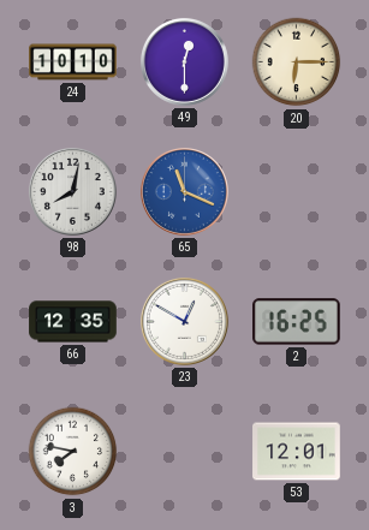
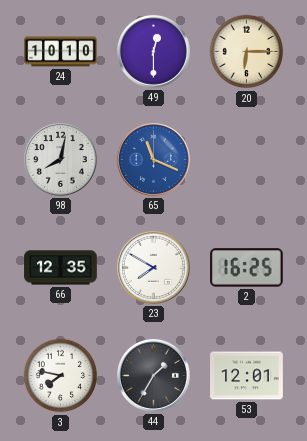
23: 12:50 -> 7:50
44: none -> 1:35
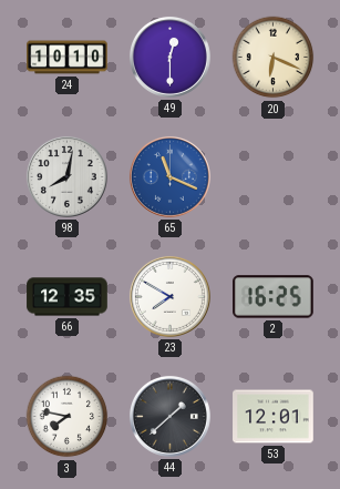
20: 6:15 -> 6:19
44: 1:35 -> 1:38
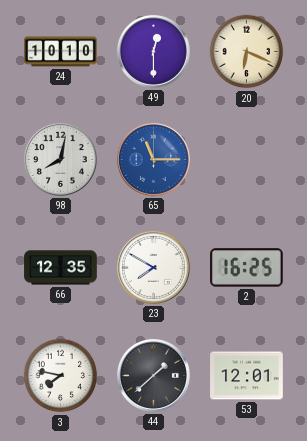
65: 11:19 -> 11:15
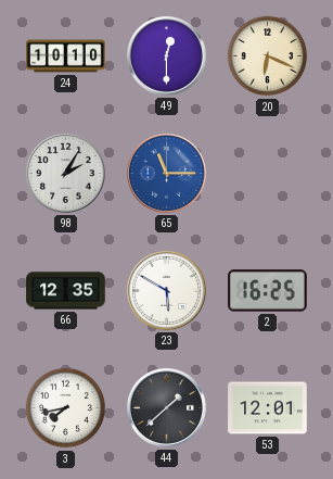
98: 8:02 -> 2:05
23: 7:50 -> 5:50
3: 7:47 -> 7:43
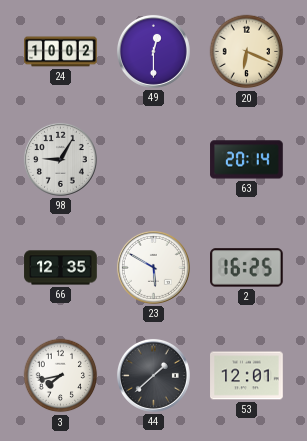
24: 10:10 -> 10:02
98: 2:05 -> 9:05
65: 11:15 -> none
63: none -> 20:14
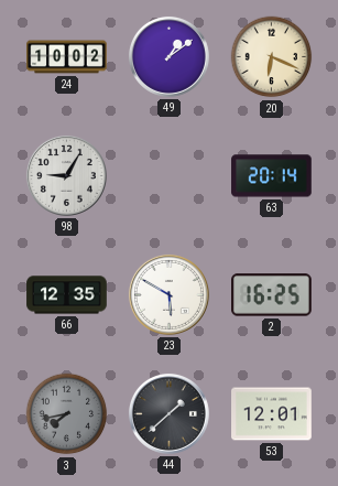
49: 12:30 -> 1:09
3 dial: white -> grey
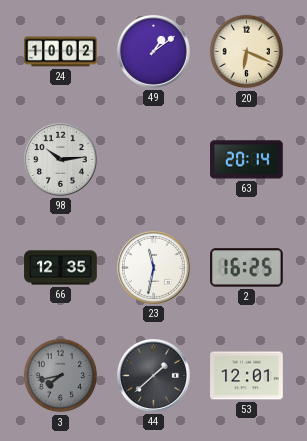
98: 9:05 -> 10:14
23: 5:50 -> 11:32
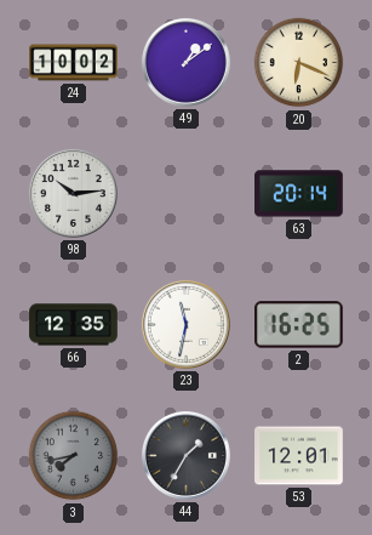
44: 1:38 -> 1:35
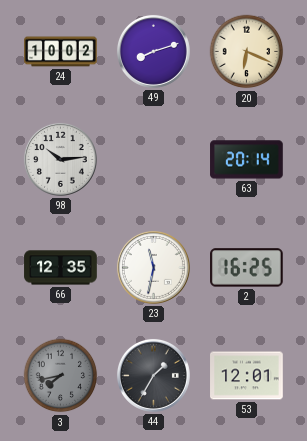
49: 1:09 -> 8:12
